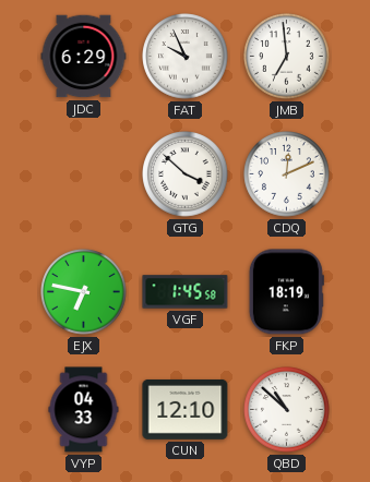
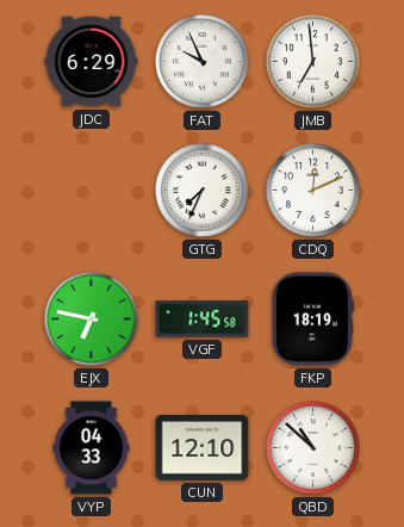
GTG: 3:52 -> 7:34
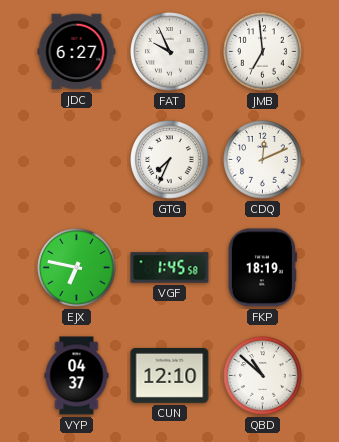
JDC: 6:29 -> 6:27
VYP: 04:33 -> 04:37
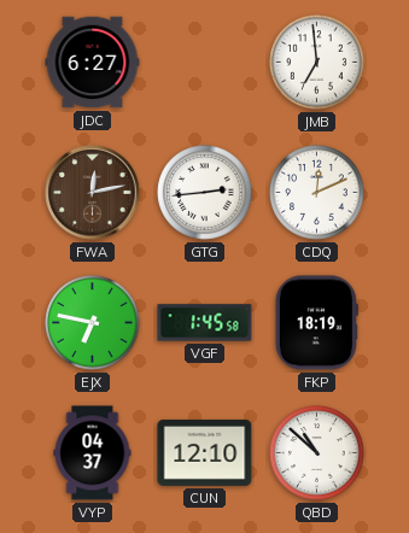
FAT: 9:56 -> none
FWA: none -> 12:13
GTG: 7:34 -> 2:44
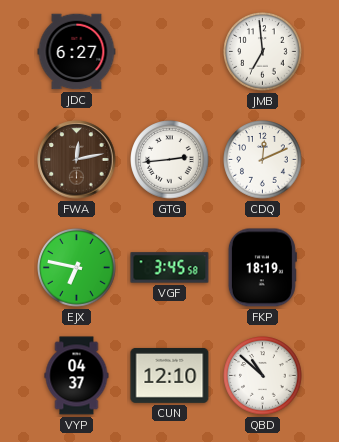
VGF: 1:45 -> 3:45
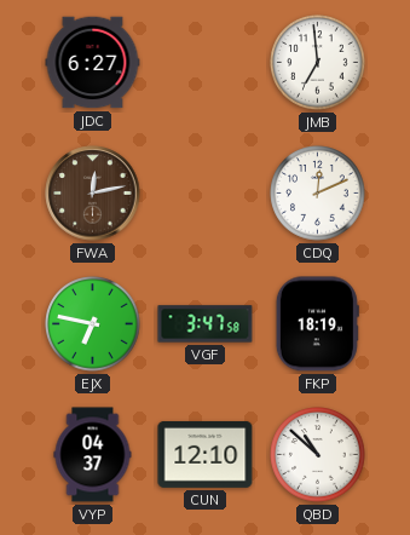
GTG: 2:44 -> none
VGF: 3:45 -> 3:47
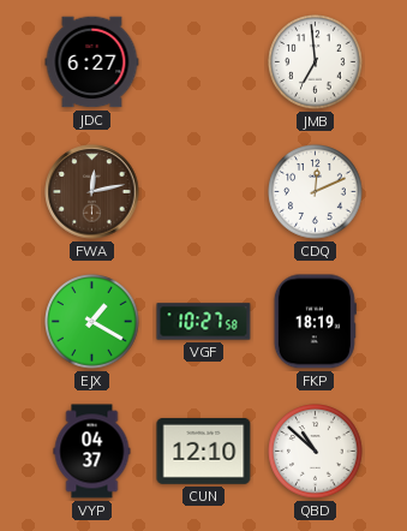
EJX: 6:47 -> 1:20
VGF: 3:47 -> 10:27
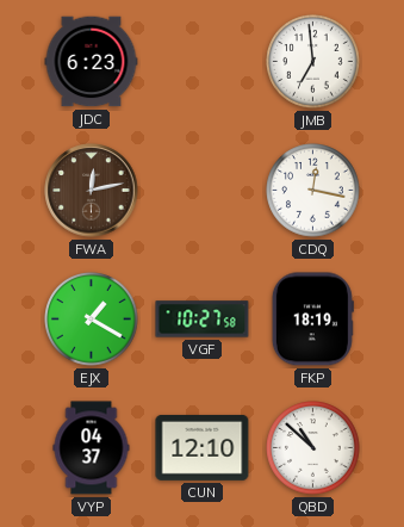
JDC: 6:27 -> 6:23
CDQ: 12:11 -> 12:17
